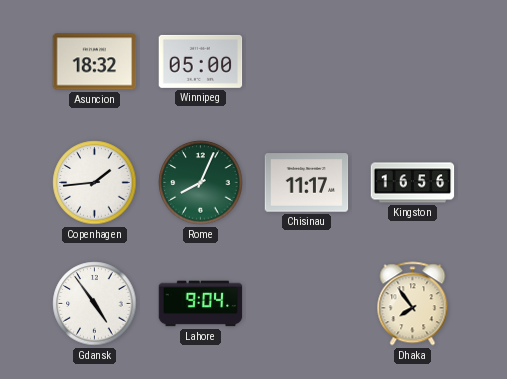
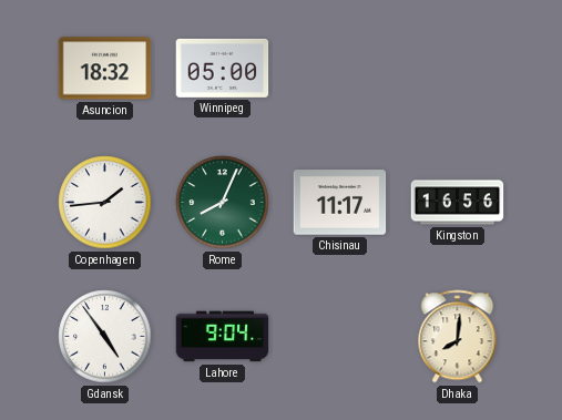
Dhaka: 7:54 -> 8:01
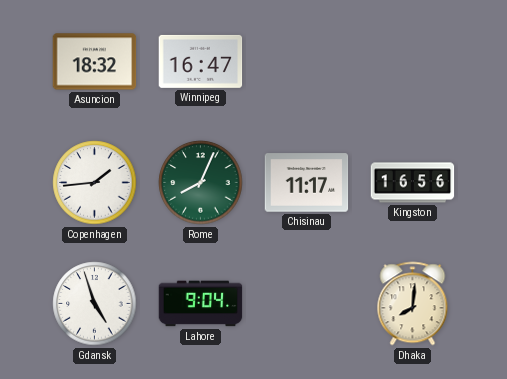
Winnipeg: 05:00 -> 16:47
Gdansk: 4:54 -> 4:57
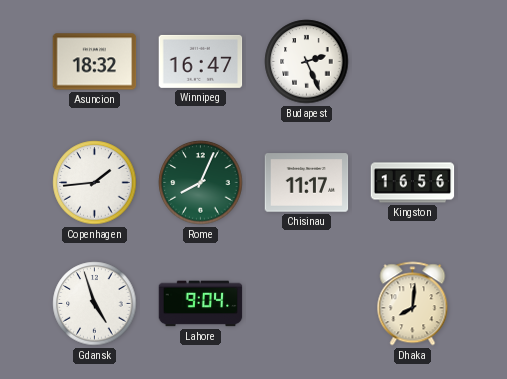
Budapest: none -> 2:26
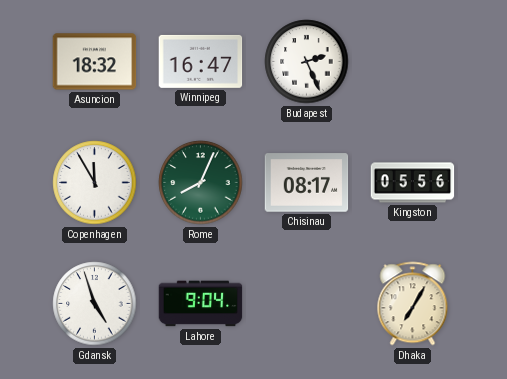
Copenhagen: 1:44 -> 11:55
Chisinau: 11:17 -> 08:17
Kingston: 16:56 -> 05:56
Dhaka: 8:01 -> 7:05
